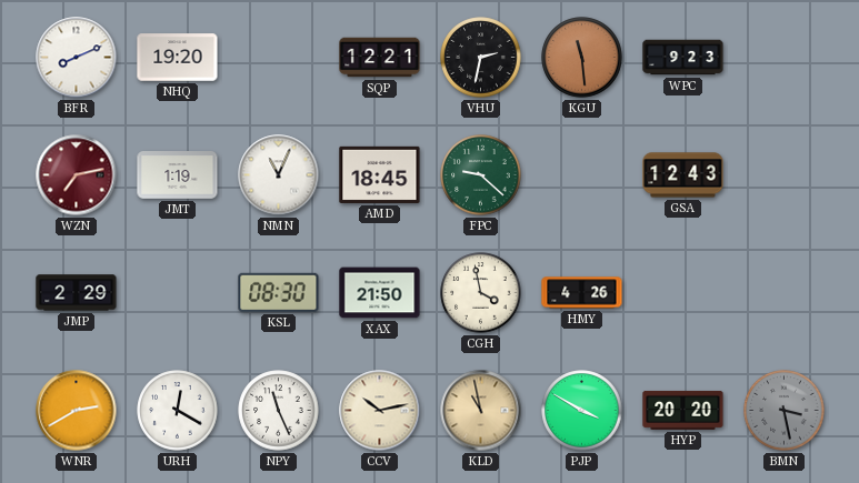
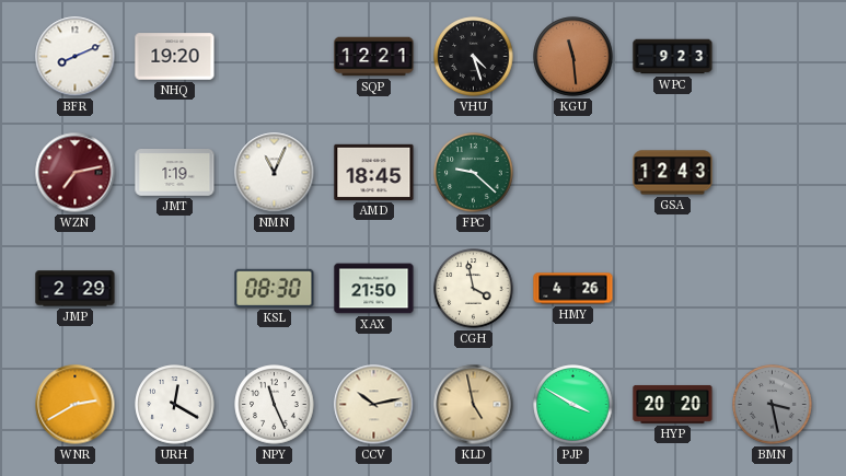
VHU: 2:32 -> 4:27
KLD: 10:58 -> 4:58
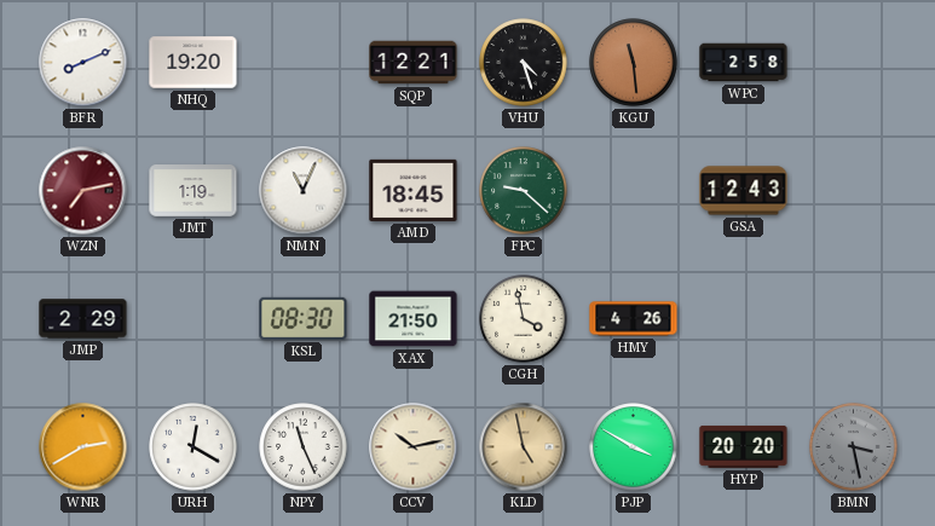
WPC: 9:23 -> 2:58
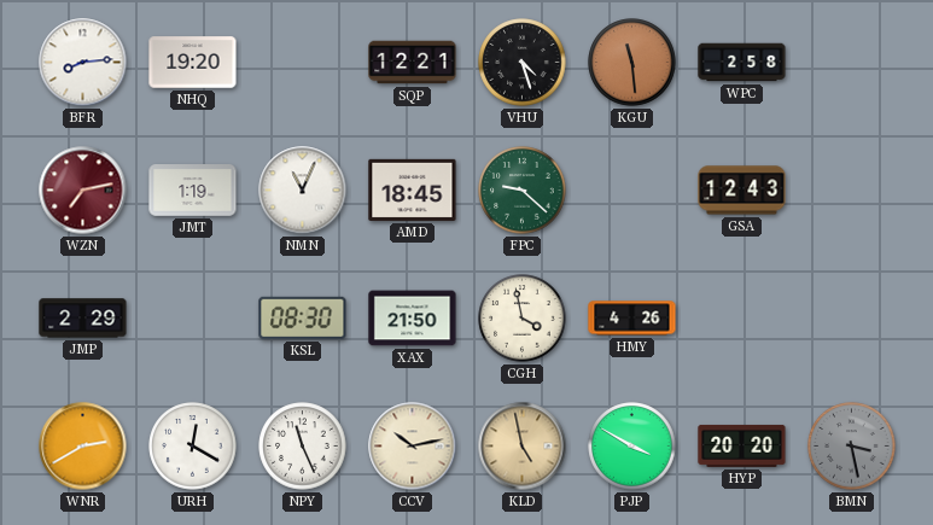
BFR: 8:11 -> 8:14
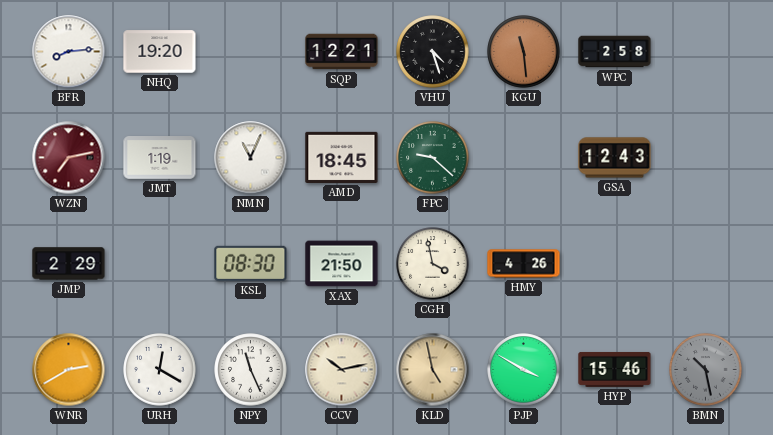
HYP: 20:20 -> 15:46
BMN: 3:28 -> 10:28
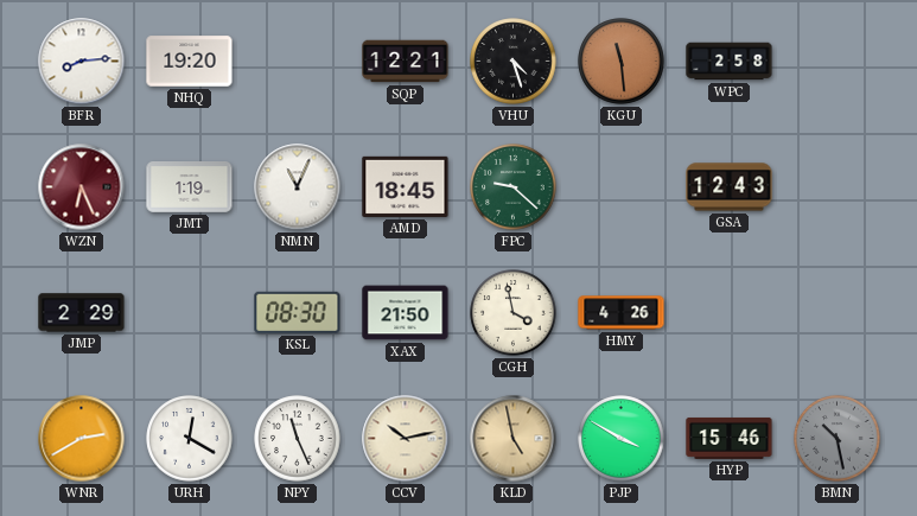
WZN: 7:13 -> 6:26
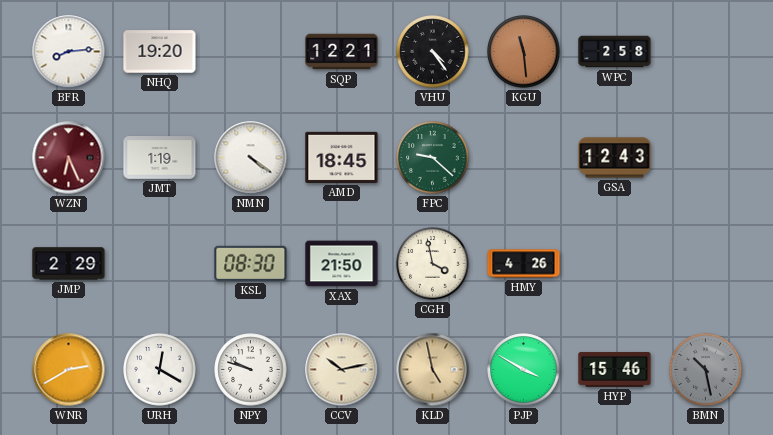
VHU: 4:27 -> 4:24
NMN: 11:04 -> 4:21
NPY: 11:26 -> 9:48
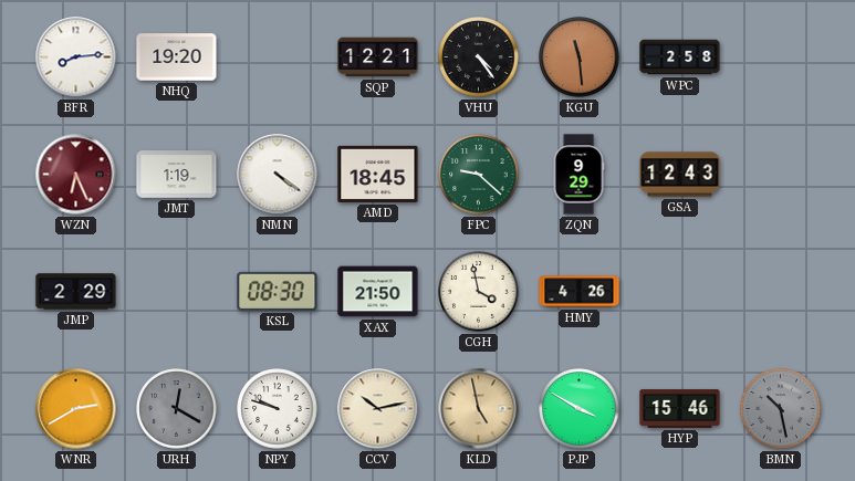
ZQN: none -> 9:29
URH dial: white -> grey
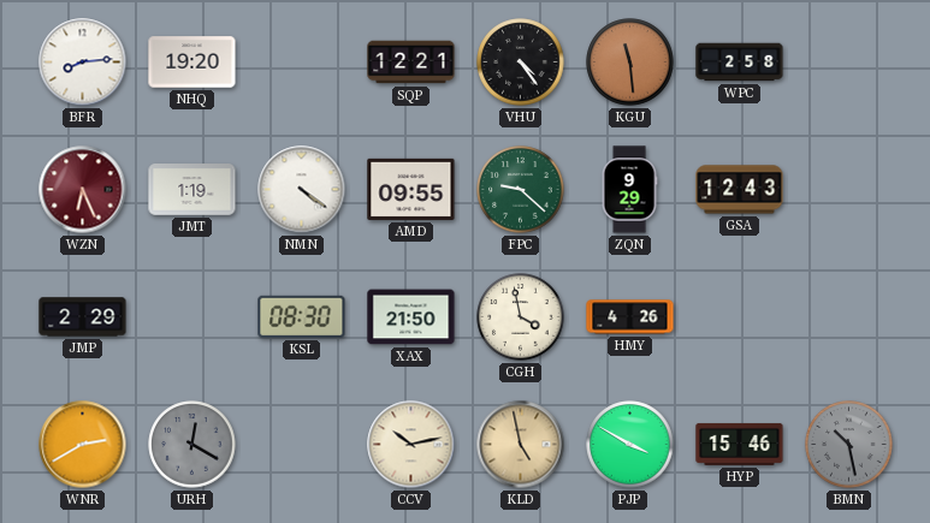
AMD: 18:45 -> 09:55
NPY: 9:48 -> none
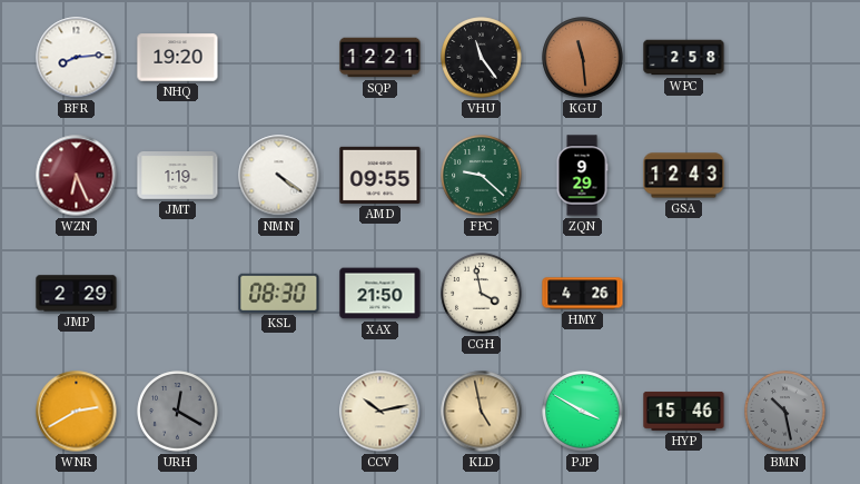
VHU: 4:24 -> 11:24
